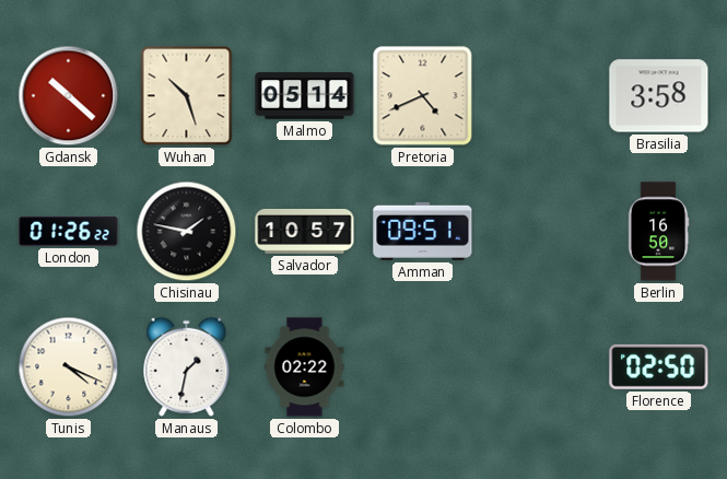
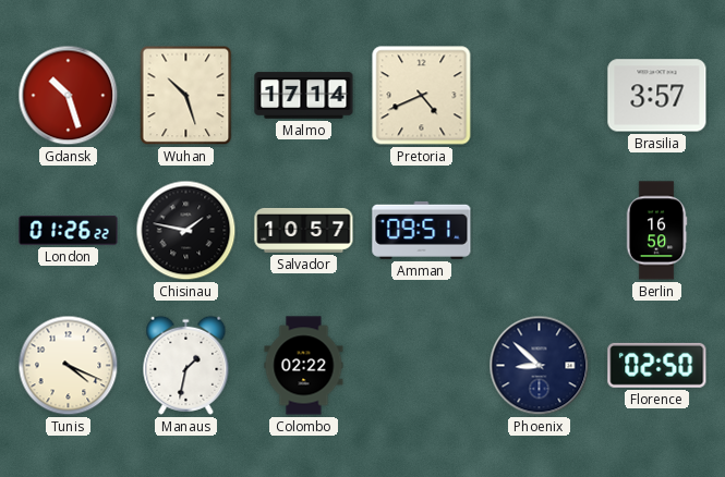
Gdansk: 10:22 -> 10:27
Malmo: 05:14 -> 17:14
Brasilia: 3:58 -> 3:57
Phoenix: none -> 8:52
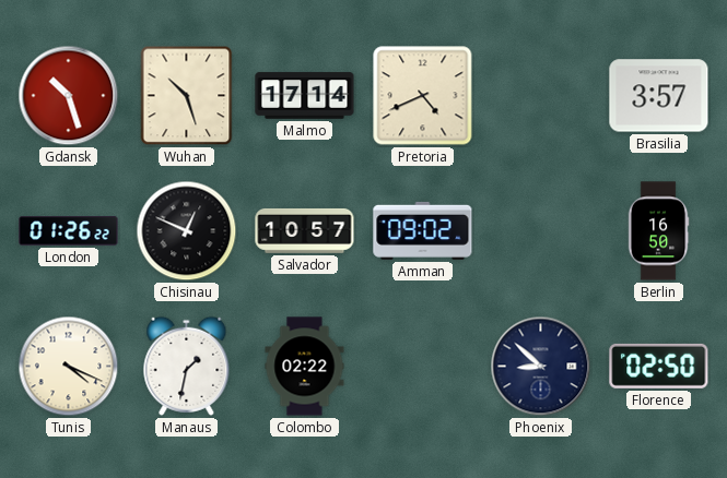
Chisinau: 1:47 -> 12:49
Amman: 09:51 -> 09:02
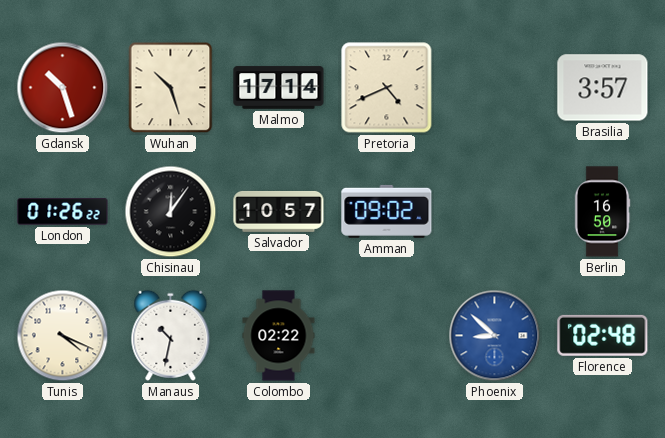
Chisinau: 12:49 -> 12:06
Manaus: 1:32 -> 10:32
Phoenix dial: navy -> blue
Florence: 02:50 -> 02:48
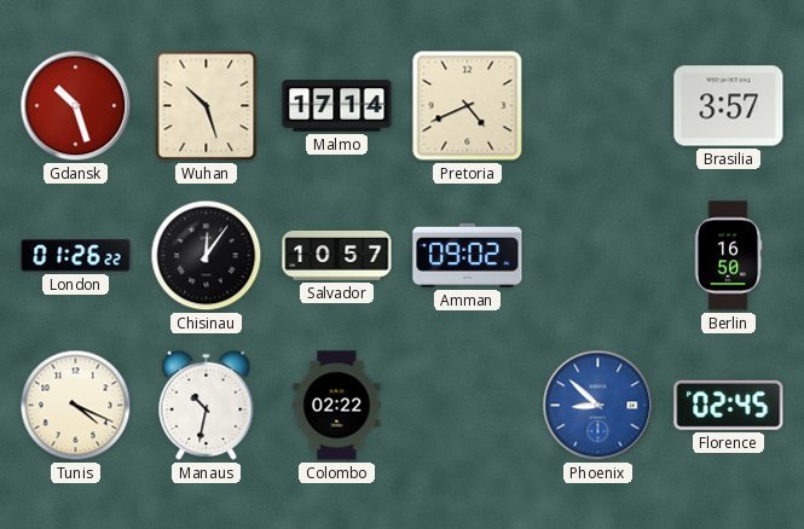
Florence: 02:48 -> 02:45
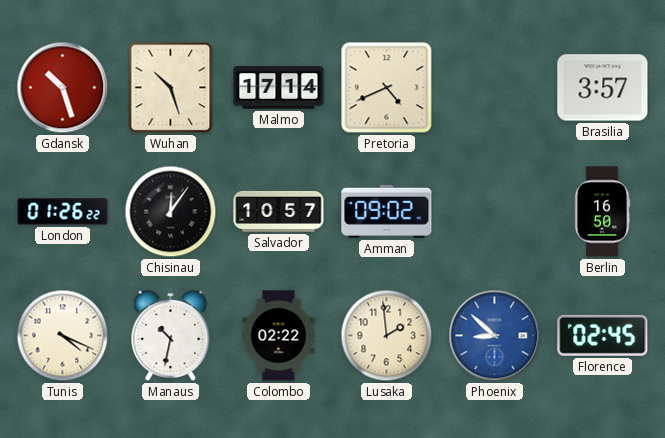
Lusaka: none -> 1:59
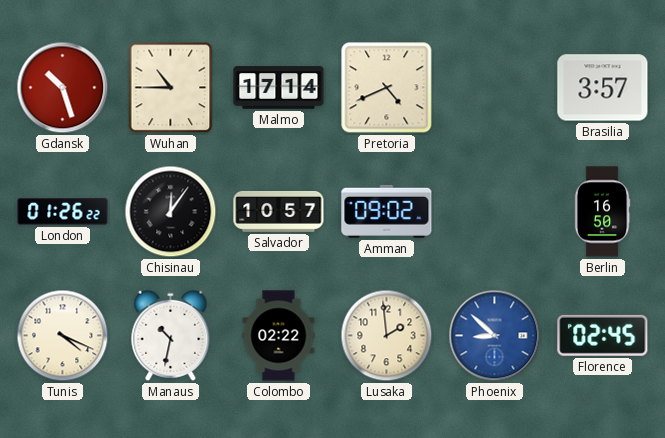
Wuhan: 10:27 -> 10:45
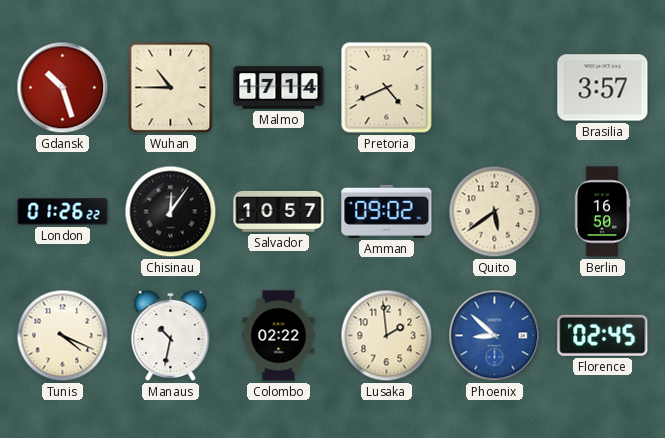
Quito: none -> 5:39
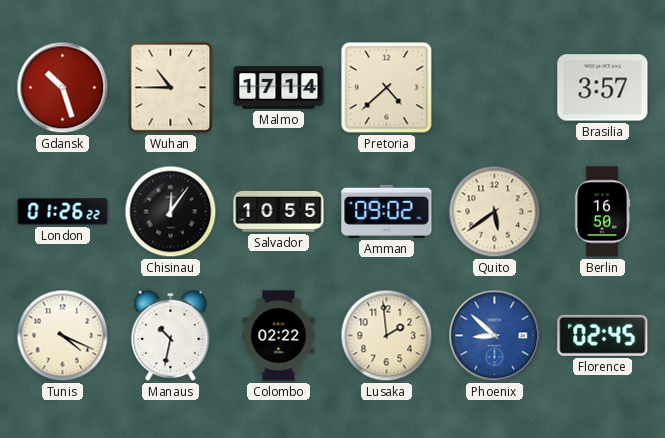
Pretoria: 4:41 -> 4:38
Salvador: 10:57 -> 10:55
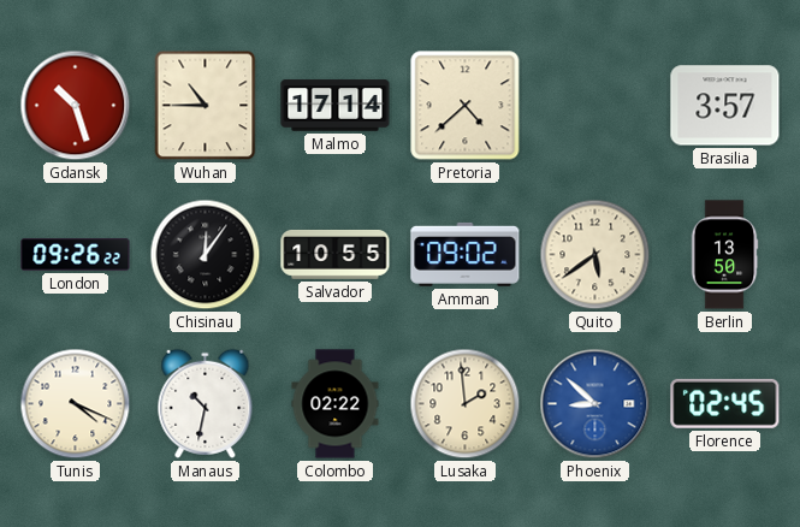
London: 01:26 -> 09:26
Berlin: 16:50 -> 13:50
